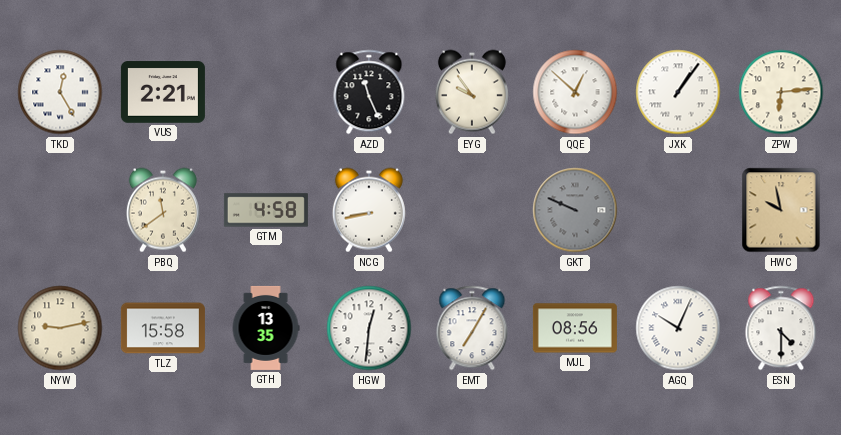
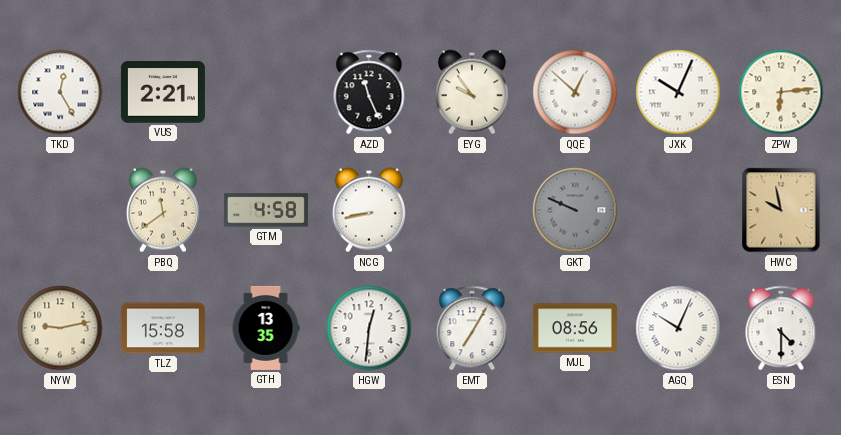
JXK: 1:06 -> 10:04
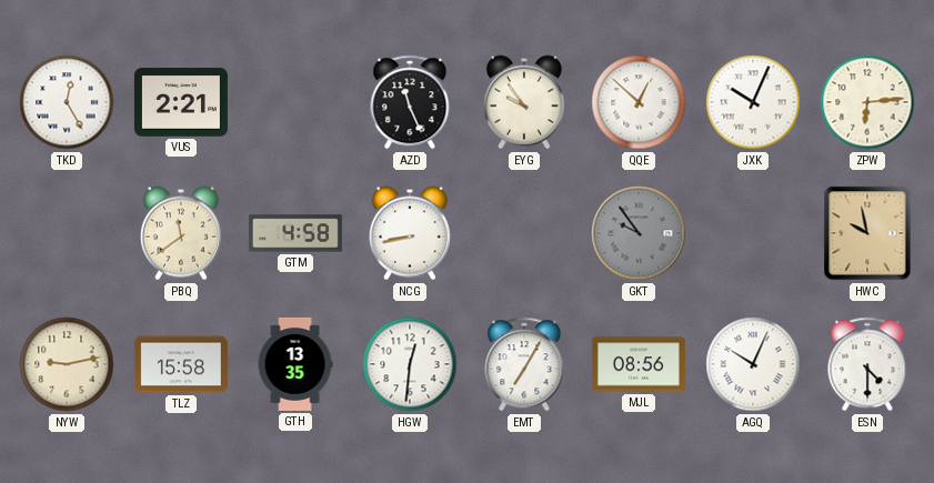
GKT: 9:49 -> 9:54
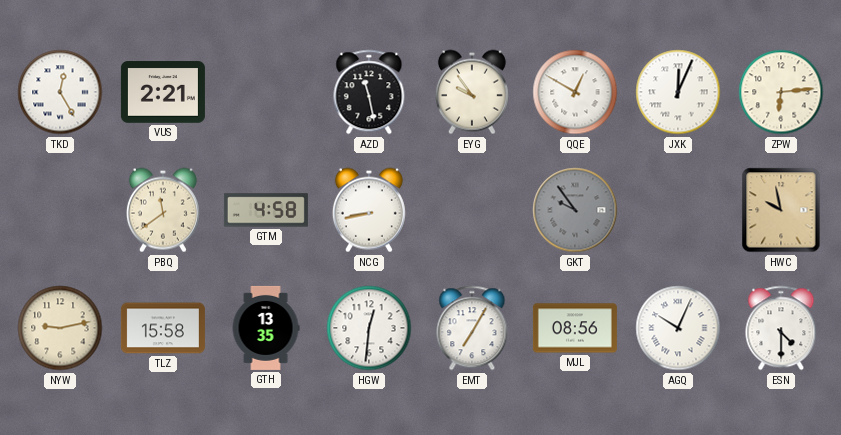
AZD: 11:26 -> 11:28
QQE: 12:52 -> 12:50
JXK: 10:04 -> 12:04
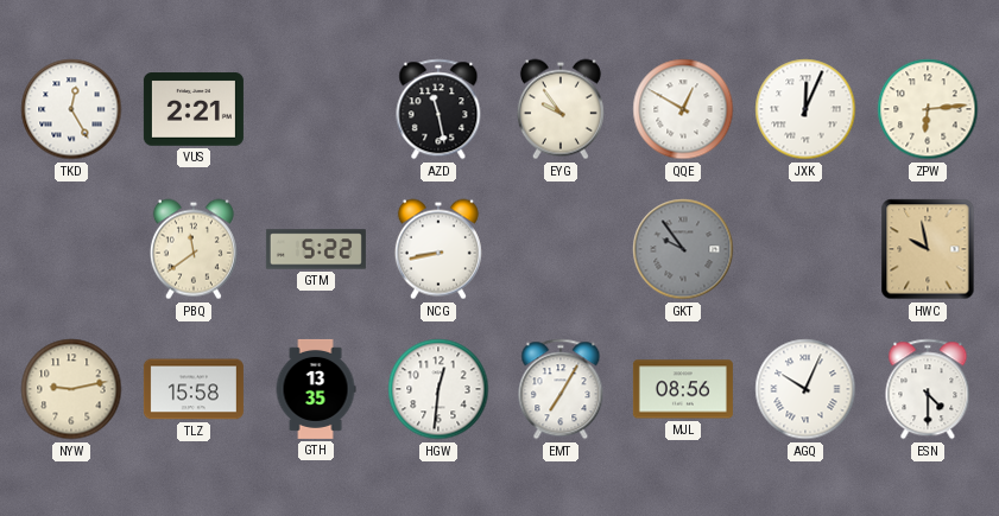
GTM: 4:58 -> 5:22
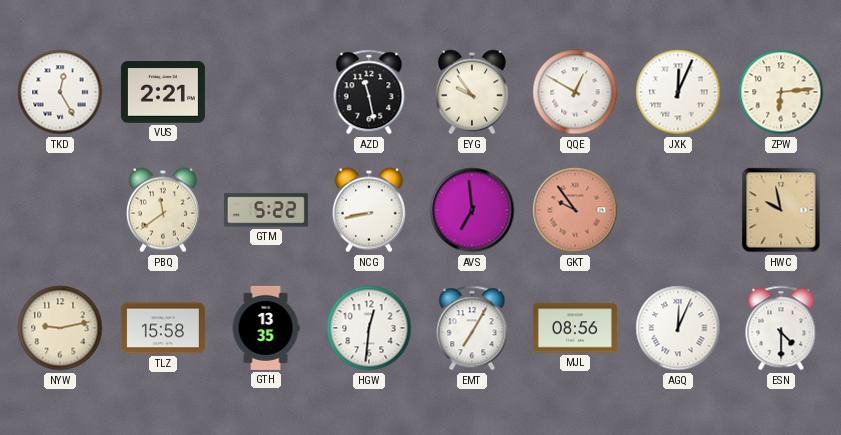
AVS: none -> 6:59
GKT dial: grey -> salmon
AGQ: 10:04 -> 12:04
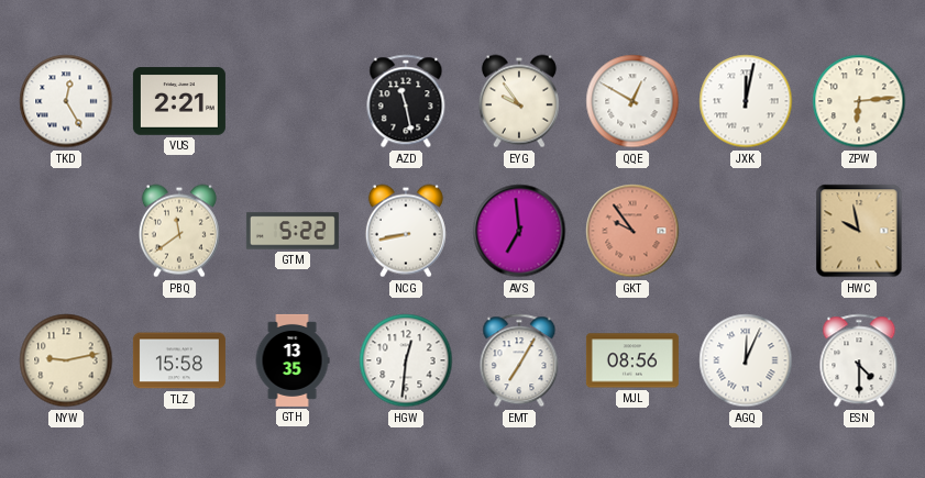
JXK: 12:04 -> 12:02
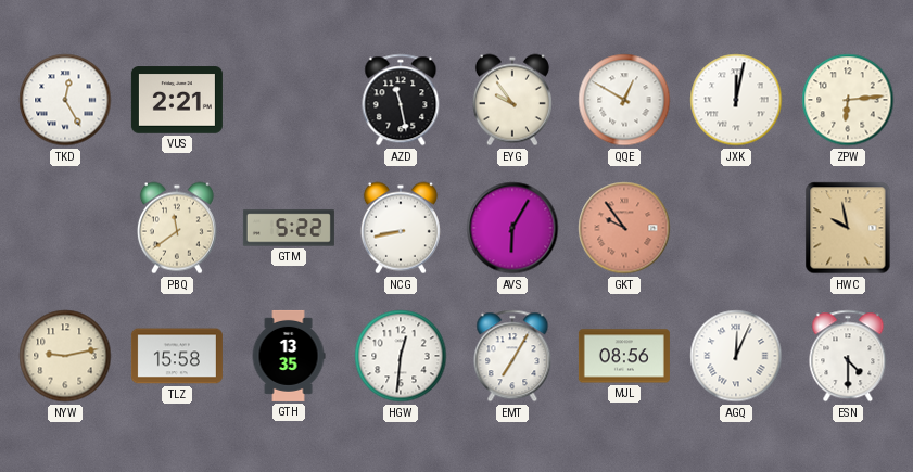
AVS: 6:59 -> 6:05
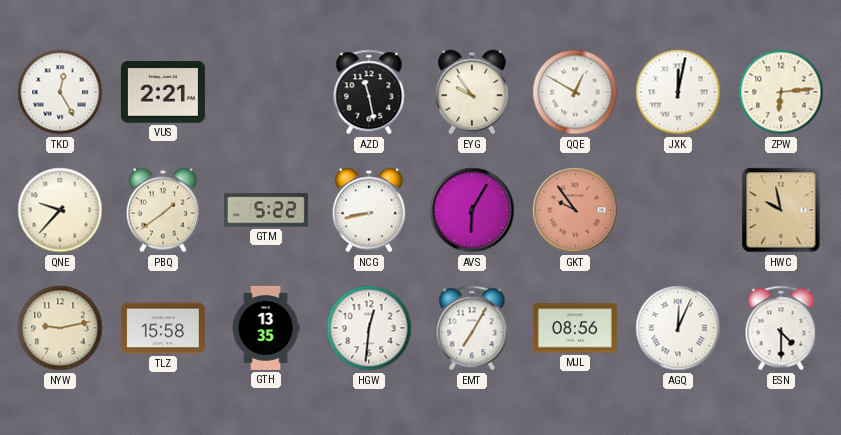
QNE: none -> 9:37
PBQ: 11:39 -> 1:39
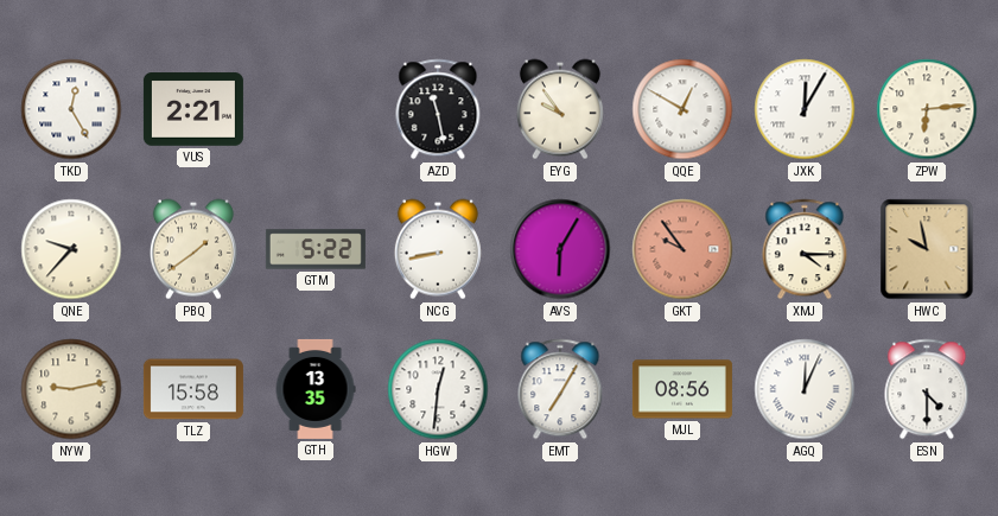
JXK: 12:02 -> 12:05
XMJ: none -> 4:15
